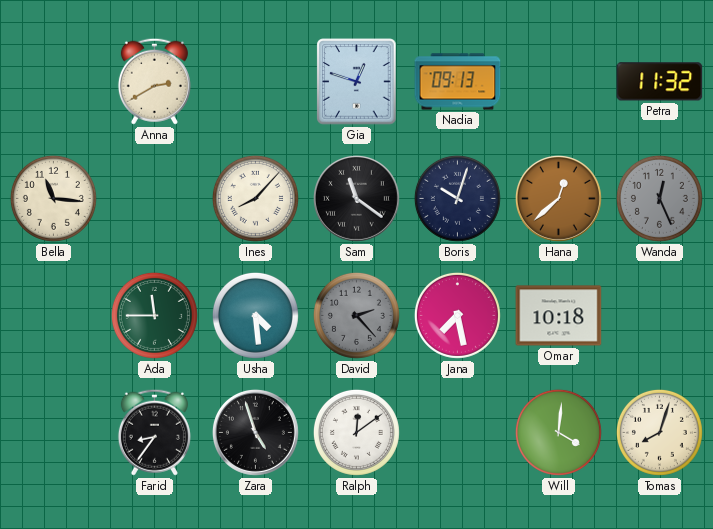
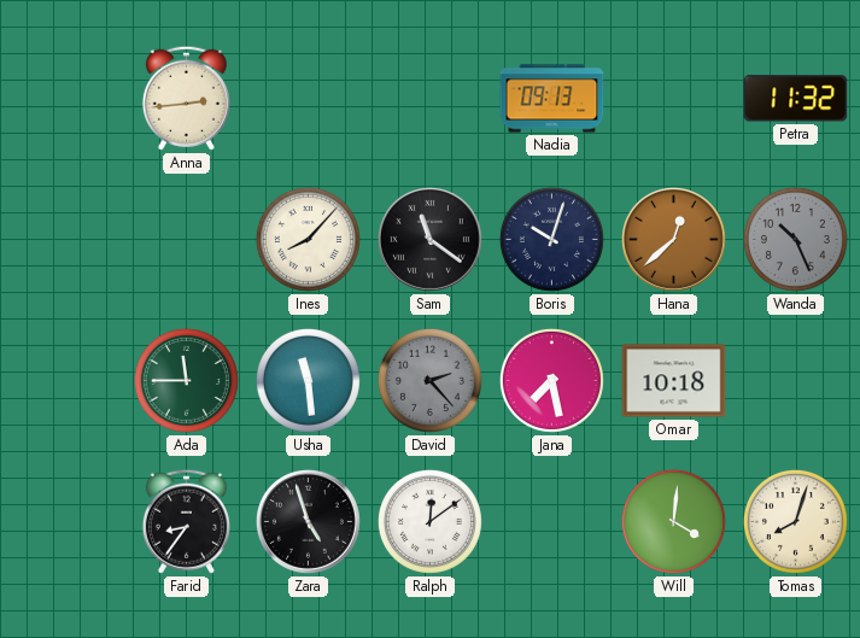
Anna: 2:40 -> 2:44
Gia: 12:48 -> none
Bella: 11:16 -> none
Wanda: 12:26 -> 10:26
Usha: 4:29 -> 11:29
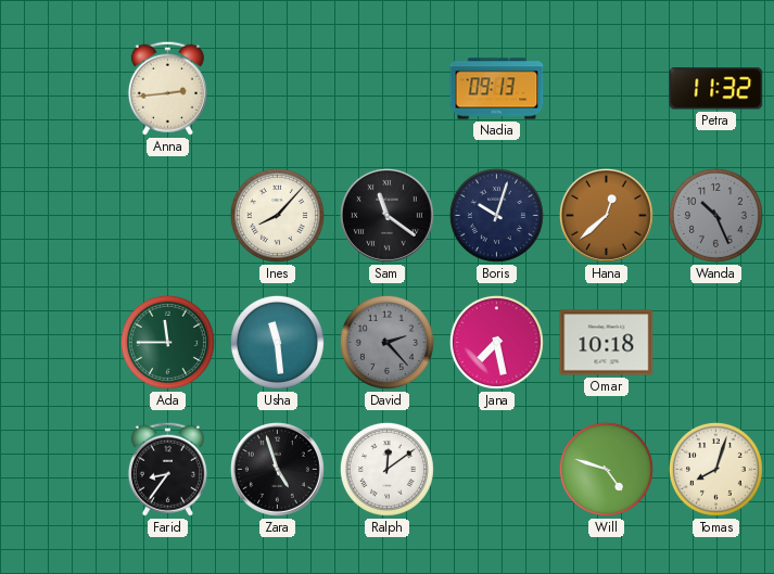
Will: 4:01 -> 4:48
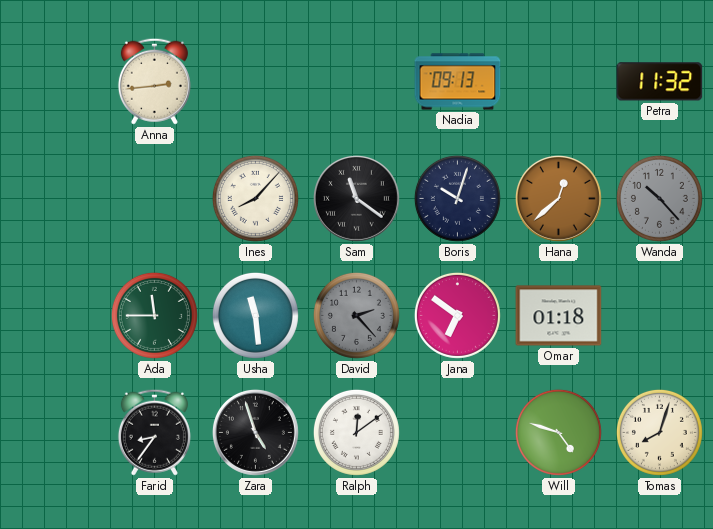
Wanda: 10:26 -> 10:23
Jana: 7:28 -> 6:51
Omar: 10:18 -> 01:18
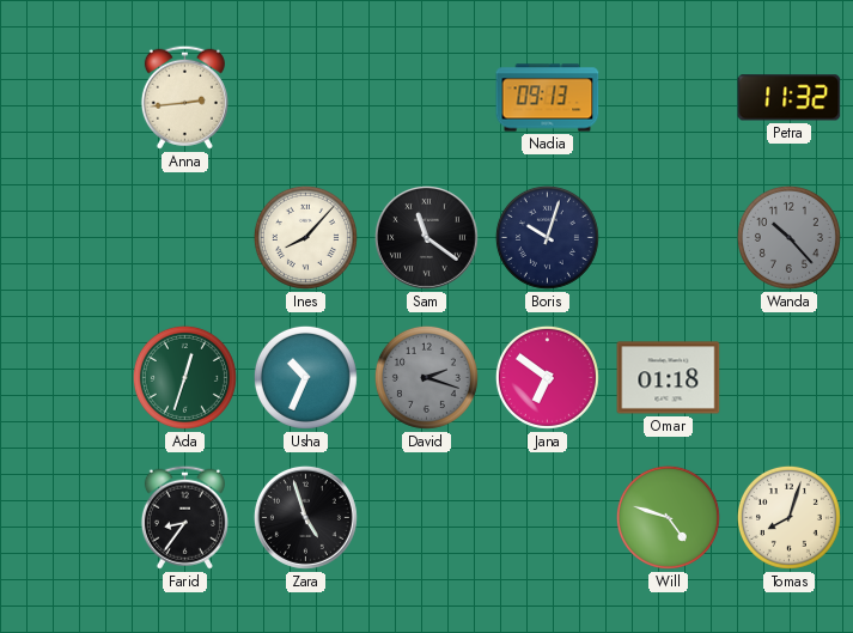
Hana: 12:38 -> none
Ada: 11:45 -> 12:33
Usha: 11:29 -> 10:34
David: 2:23 -> 2:18
Ralph: 12:09 -> none
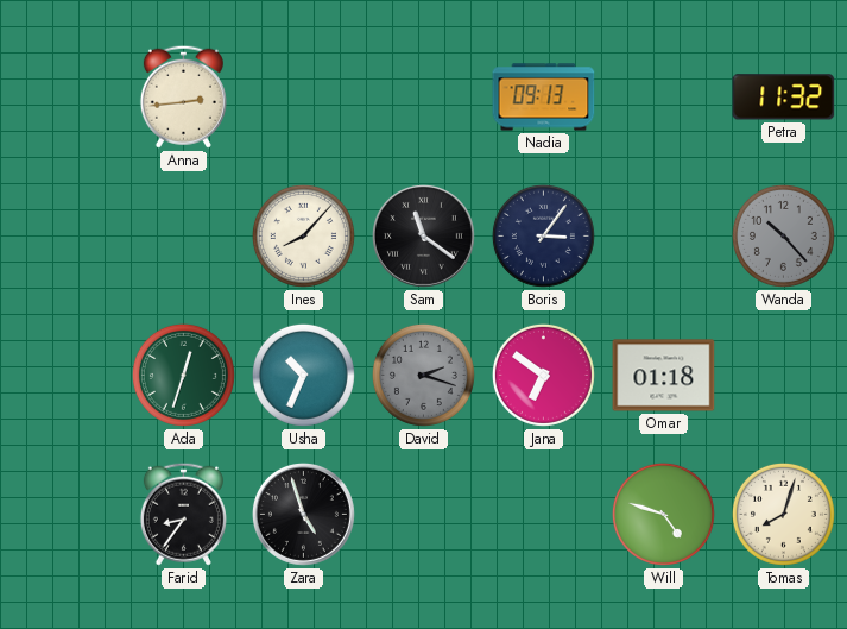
Boris: 10:03 -> 3:06
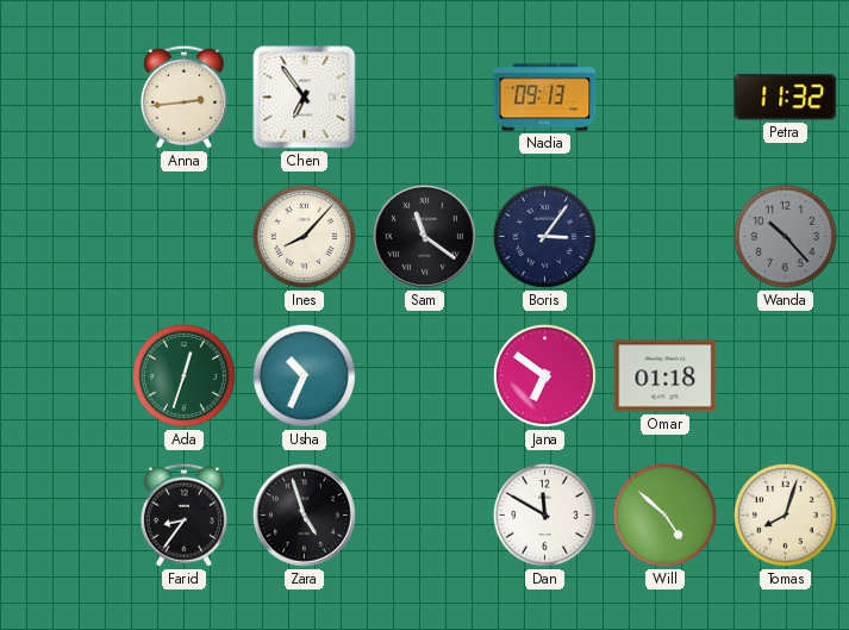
Chen: none -> 6:54
David: 2:18 -> none
Dan: none -> 11:50
Will: 4:48 -> 4:52
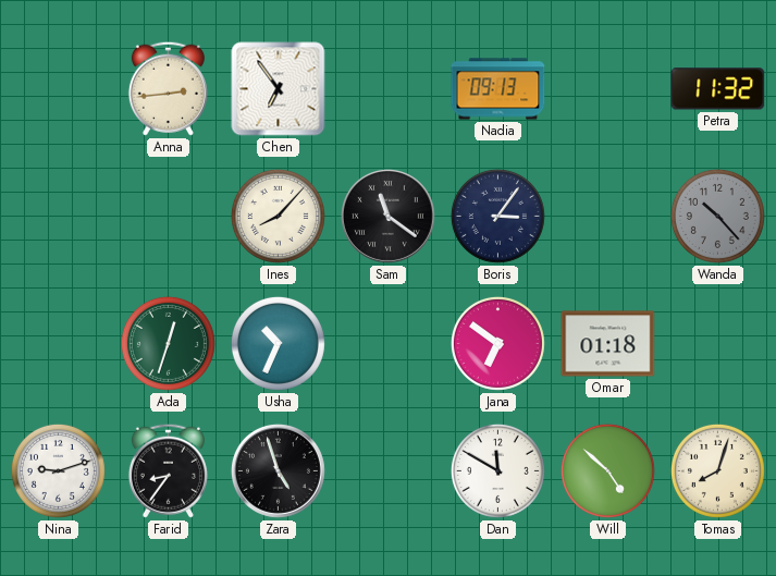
Nina: none -> 9:12
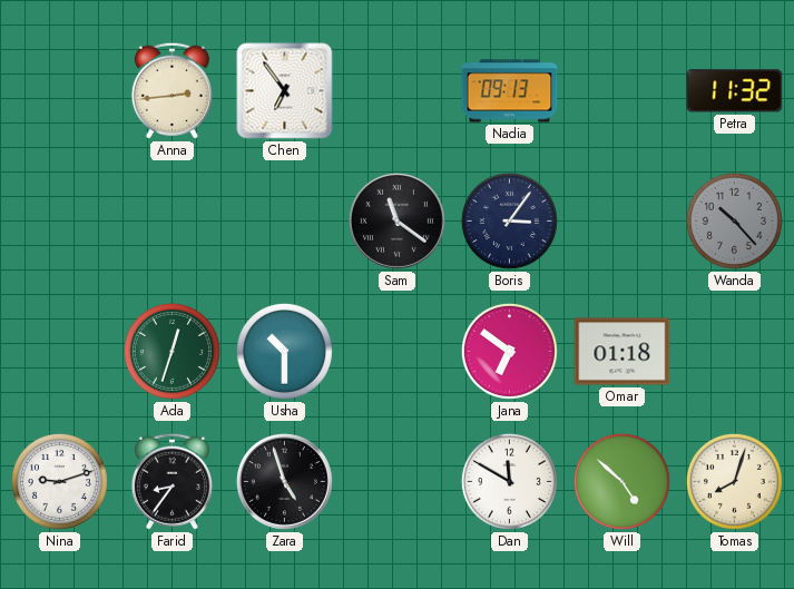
Ines: 8:07 -> none
Usha: 10:34 -> 10:30
